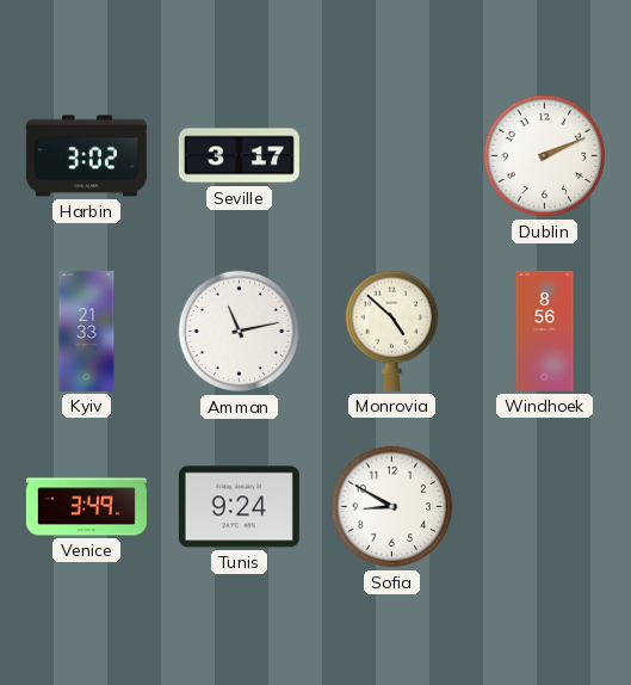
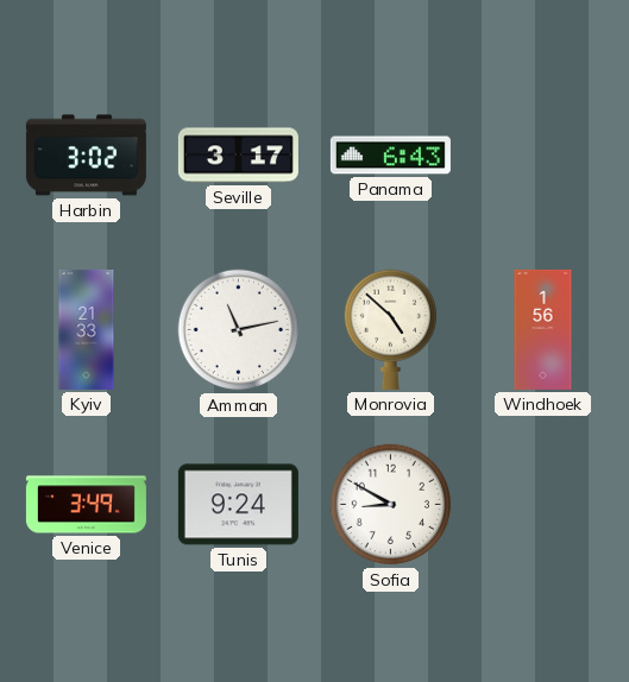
Panama: none -> 6:43
Dublin: 2:11 -> none
Windhoek: 8:56 -> 1:56
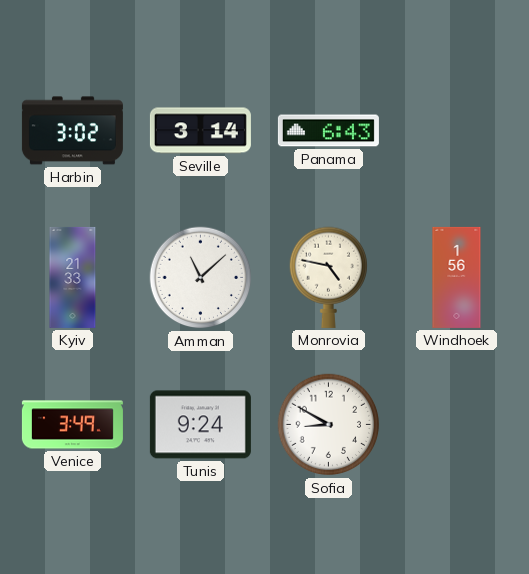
Seville: 3:17 -> 3:14
Amman: 11:13 -> 11:08
Monrovia: 4:52 -> 4:47
